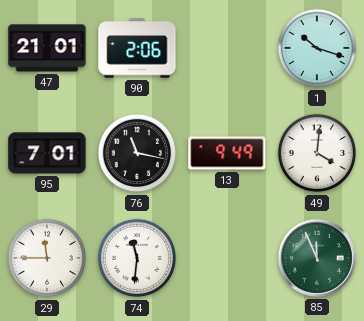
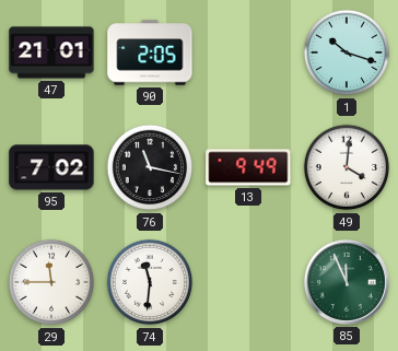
90: 2:06 -> 2:05
95: 7:01 -> 7:02
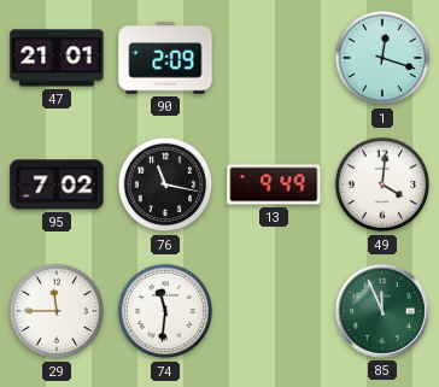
90: 2:05 -> 2:09
1: 10:18 -> 12:18
